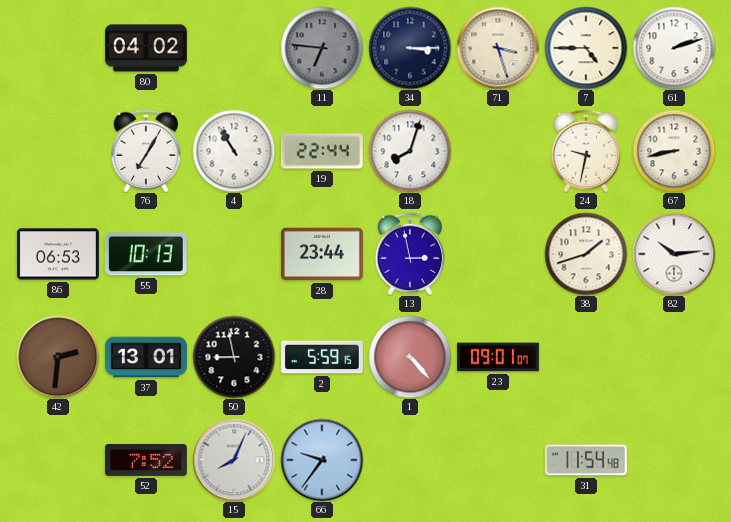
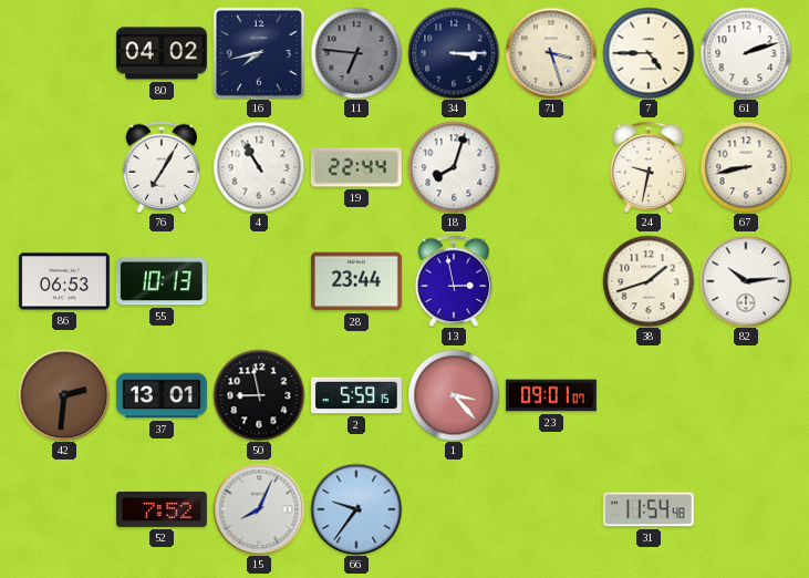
16: none -> 7:43
1: 4:23 -> 3:23
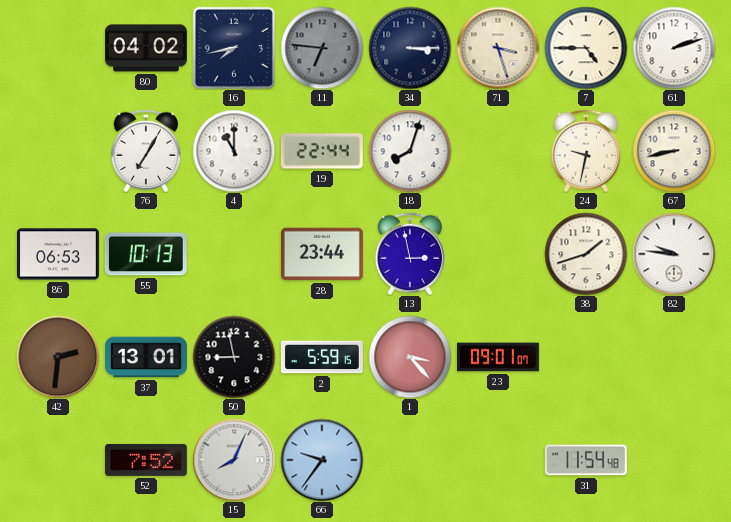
4: 10:55 -> 11:00
82: 10:14 -> 9:46
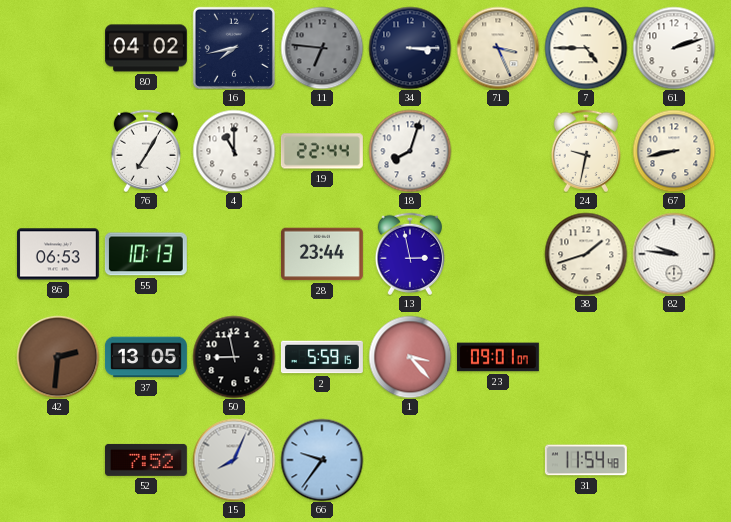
71: 3:27 -> 3:26
37: 13:01 -> 13:05
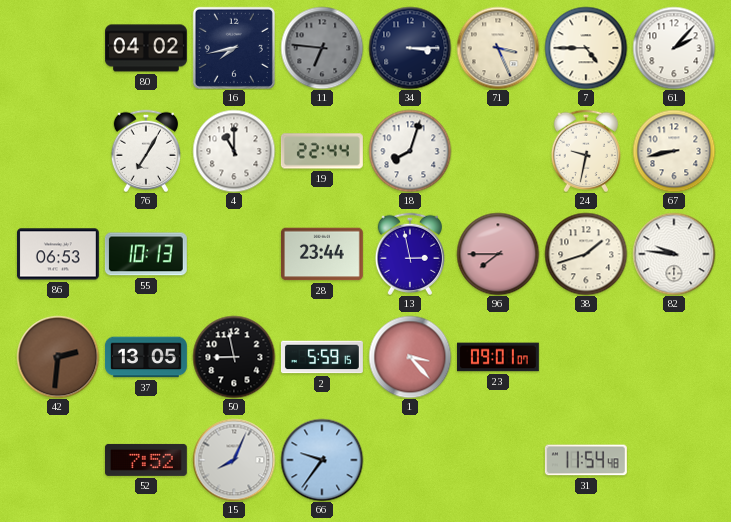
61: 2:12 -> 2:07
96: none -> 7:45
